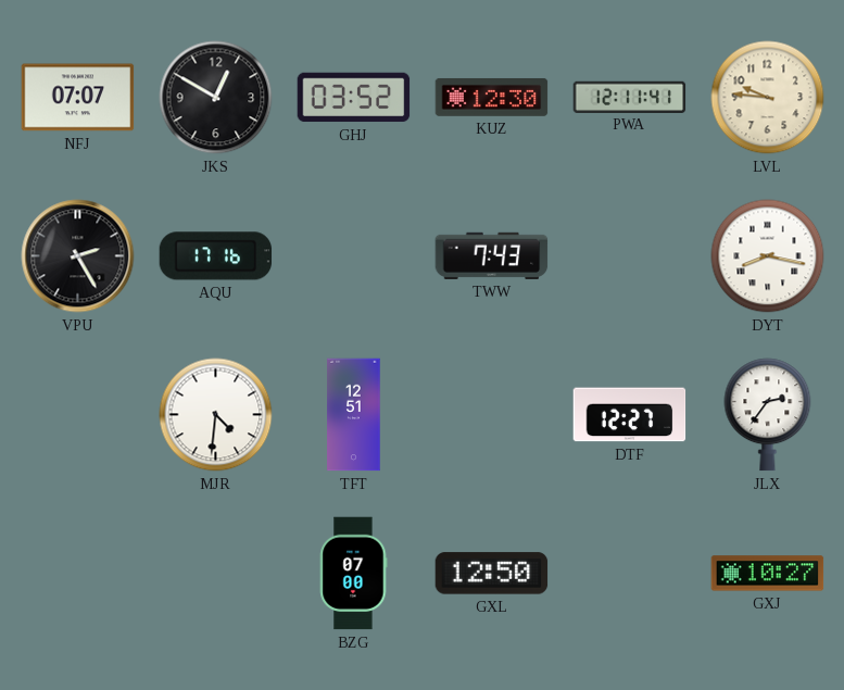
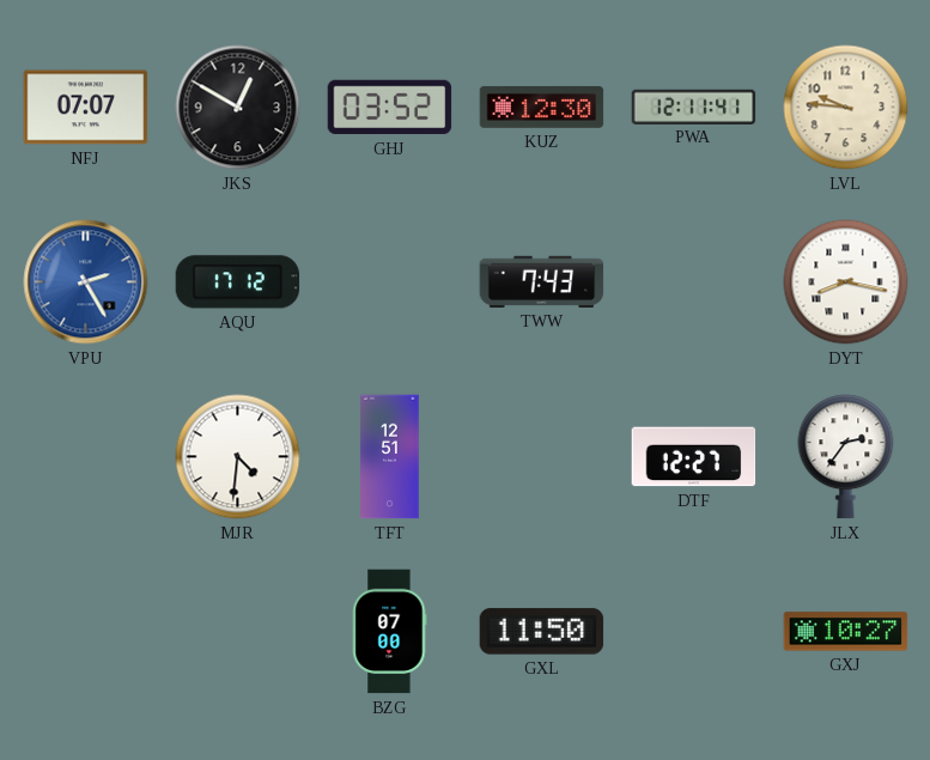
VPU dial: black -> blue
AQU: 17:16 -> 17:12
GXL: 12:50 -> 11:50
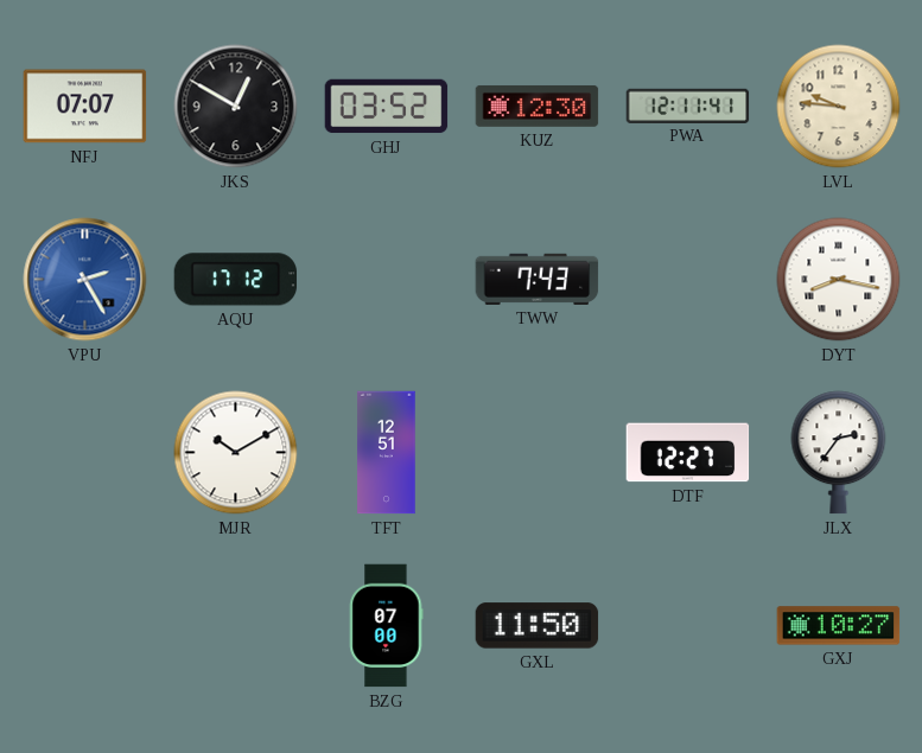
MJR: 4:31 -> 10:10
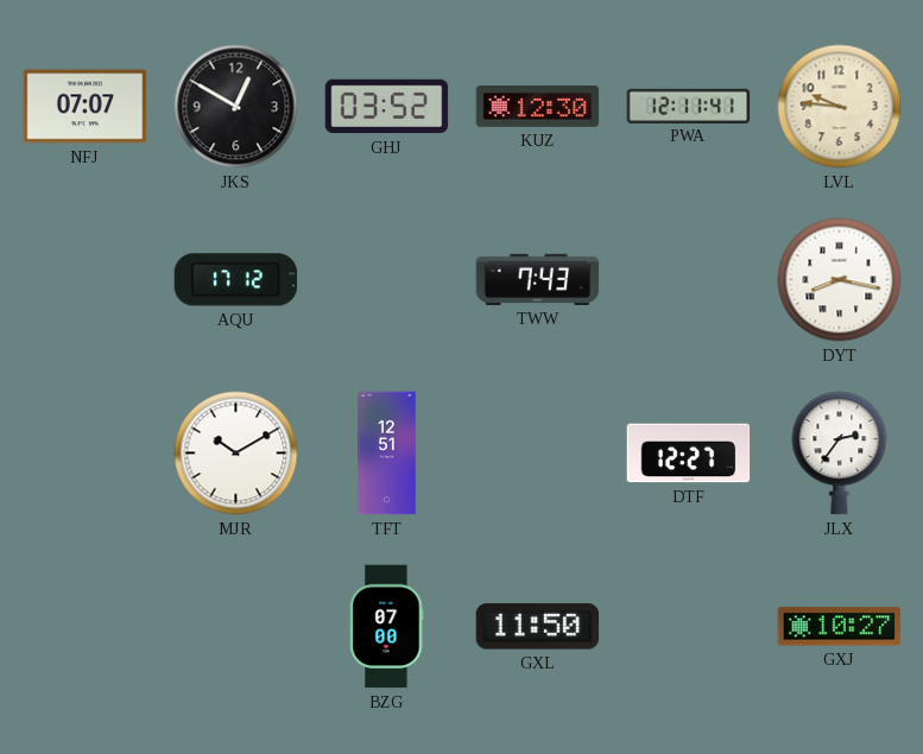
VPU: 2:25 -> none
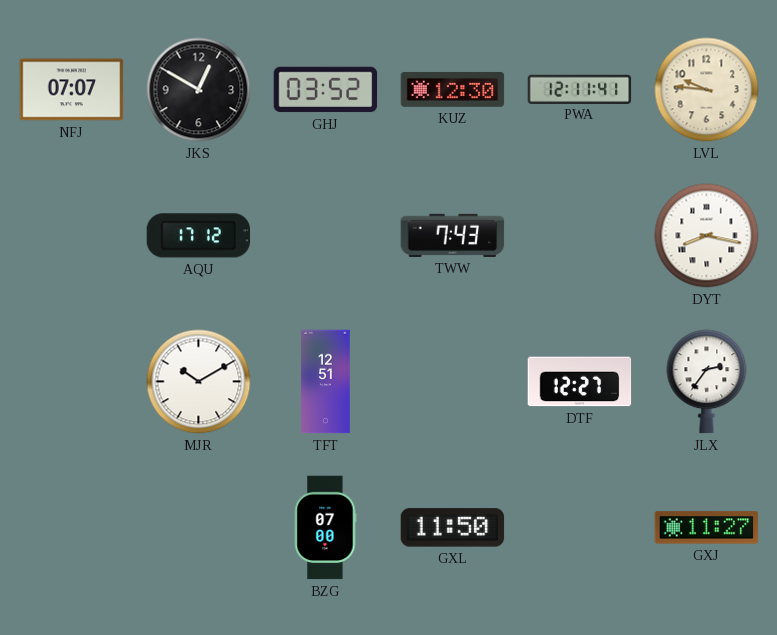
GXJ: 10:27 -> 11:27
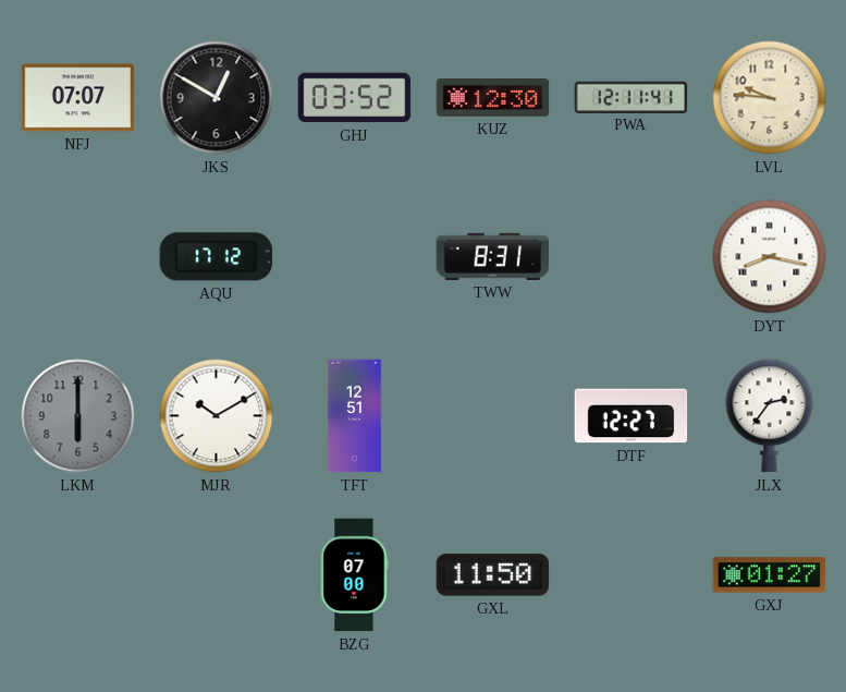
TWW: 7:43 -> 8:31
LKM: none -> 6:00
GXJ: 11:27 -> 01:27
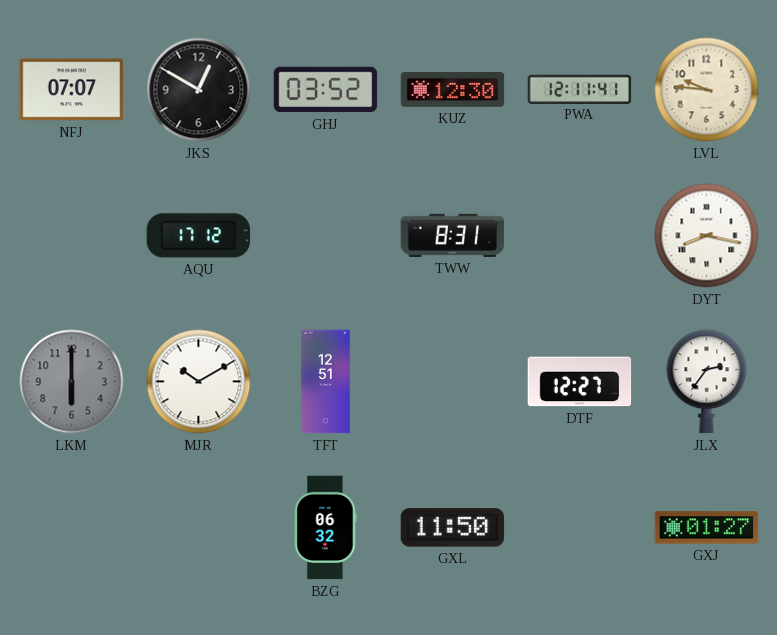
BZG: 07:00 -> 06:32
